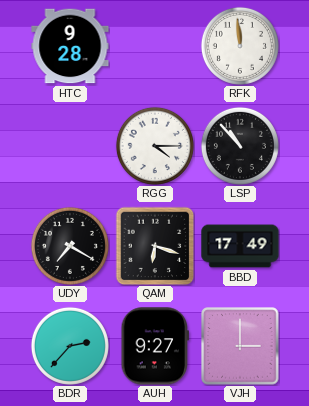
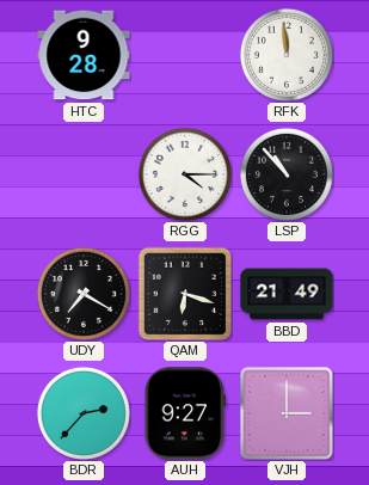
BBD: 17:49 -> 21:49
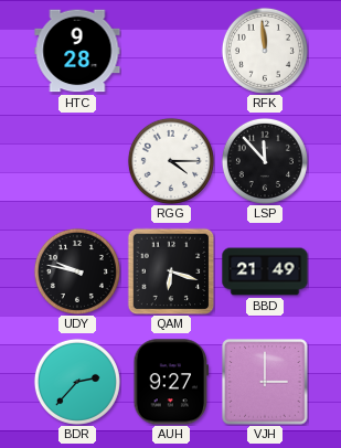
LSP: 10:53 -> 11:53
UDY: 7:20 -> 9:47
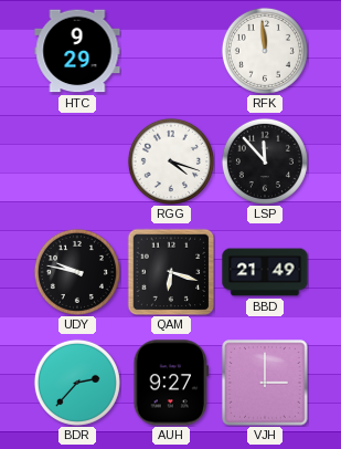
HTC: 9:28 -> 9:29
RGG: 4:15 -> 4:18
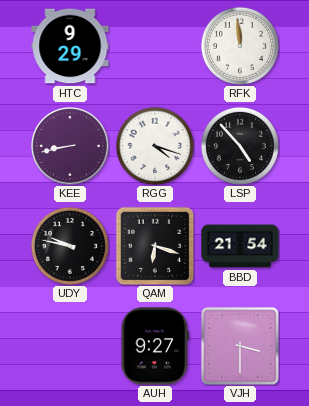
KEE: none -> 8:43
LSP: 11:53 -> 4:53
BBD: 21:49 -> 21:54
BDR: 2:37 -> none
VJH: 3:00 -> 3:30
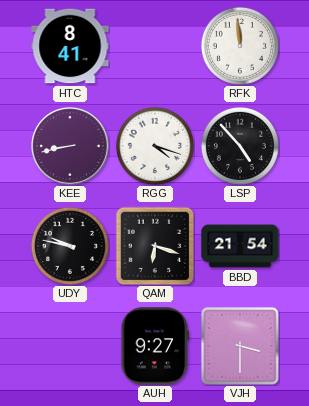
HTC: 9:29 -> 8:41
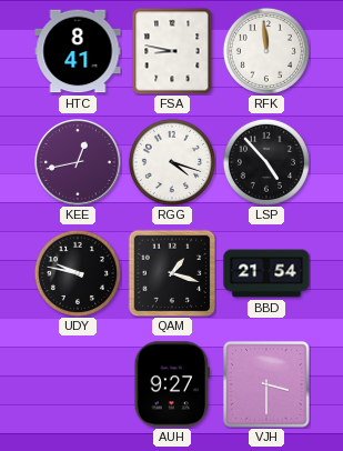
FSA: none -> 8:47
KEE: 8:43 -> 12:43
QAM: 6:18 -> 1:18
